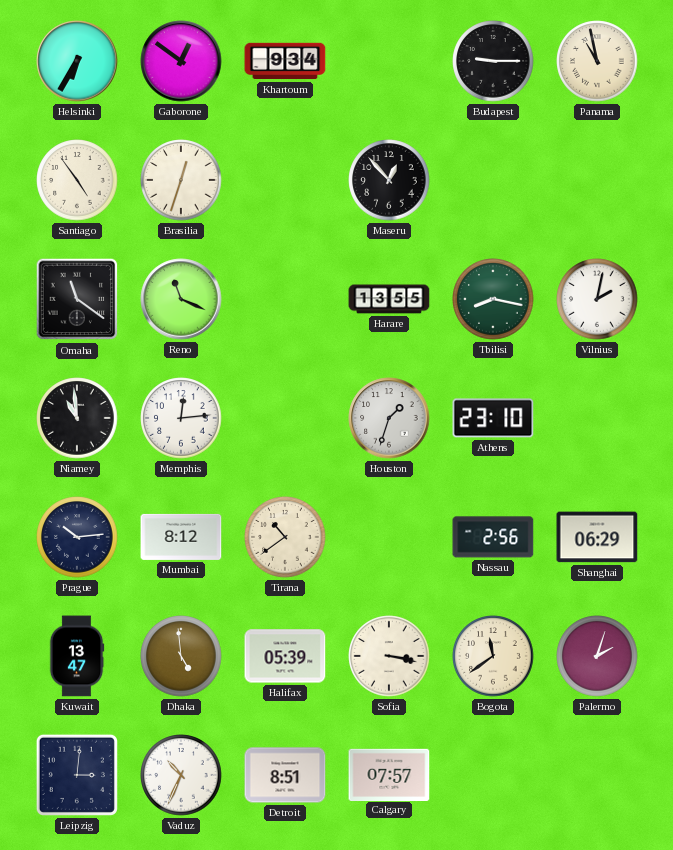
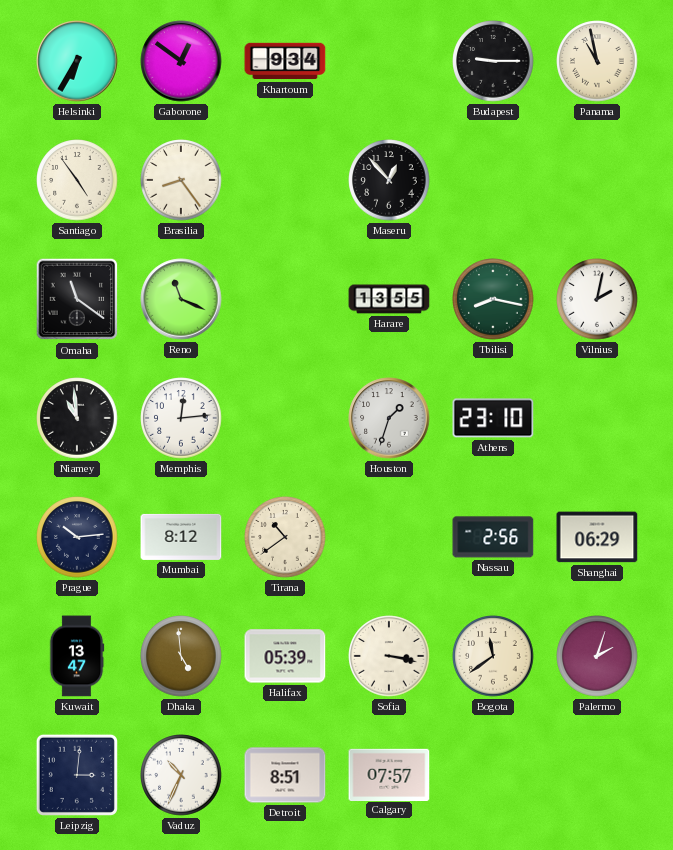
Brasilia: 12:33 -> 8:24
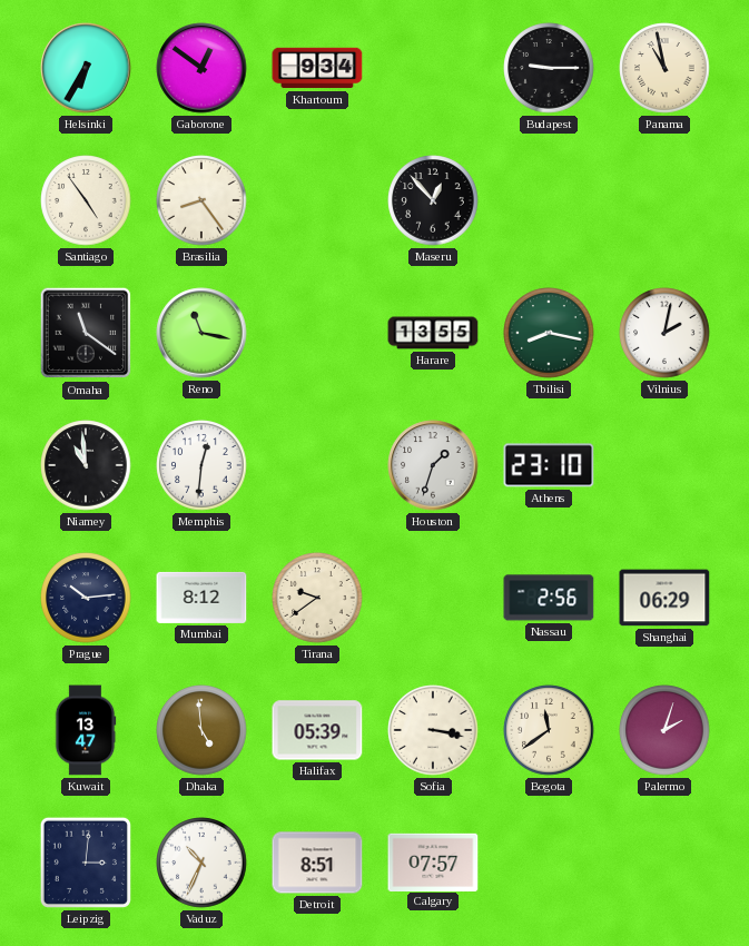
Reno: 11:19 -> 11:17
Memphis: 12:14 -> 12:31
Tirana: 10:39 -> 9:39
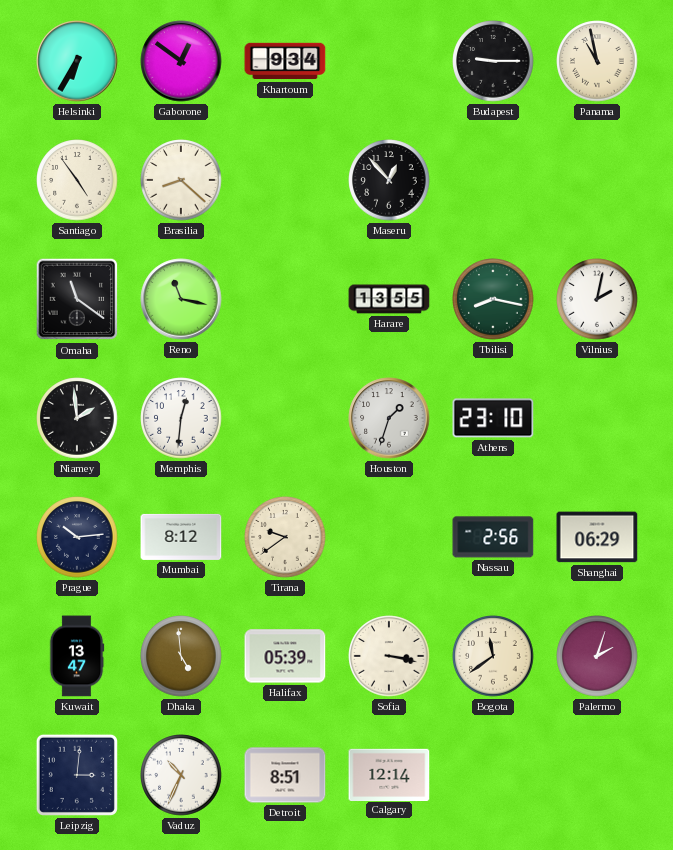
Brasilia: 8:24 -> 8:22
Niamey: 10:59 -> 1:59
Calgary: 07:57 -> 12:14
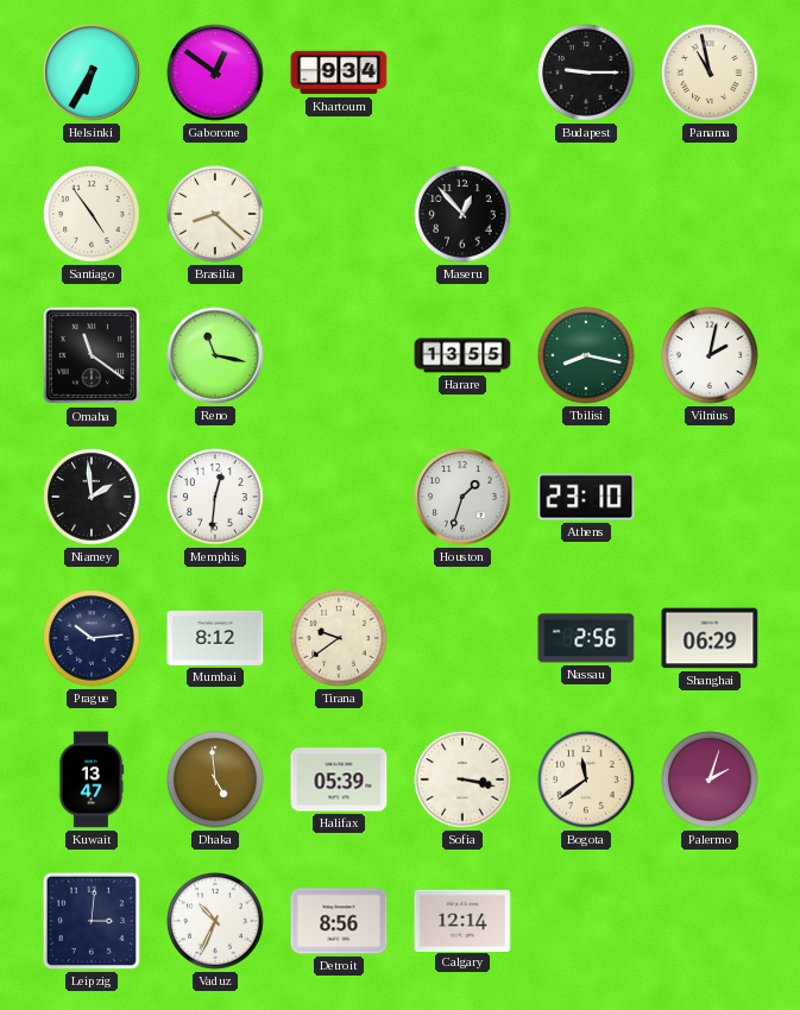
Detroit: 8:51 -> 8:56
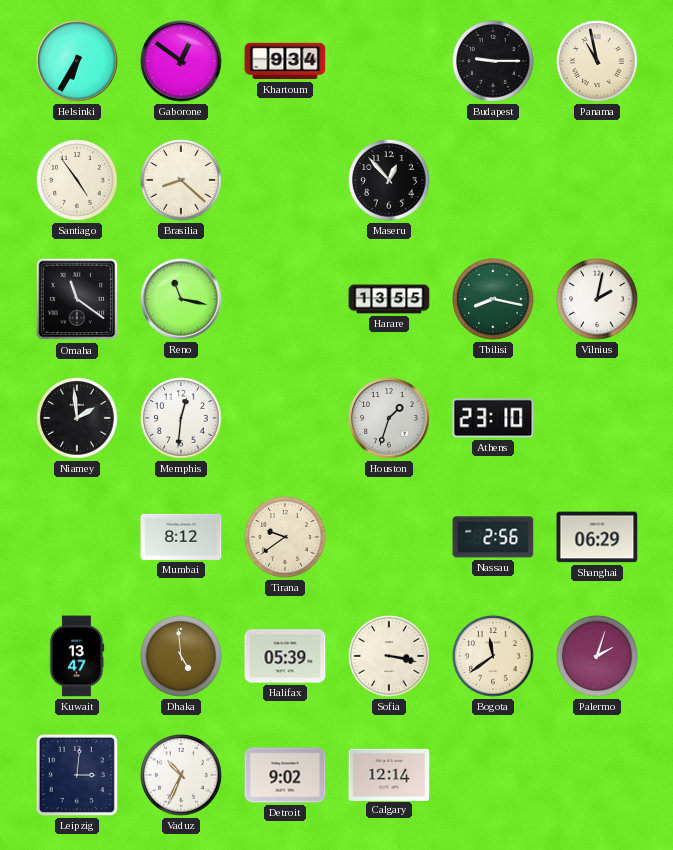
Prague: 10:14 -> none
Detroit: 8:56 -> 9:02
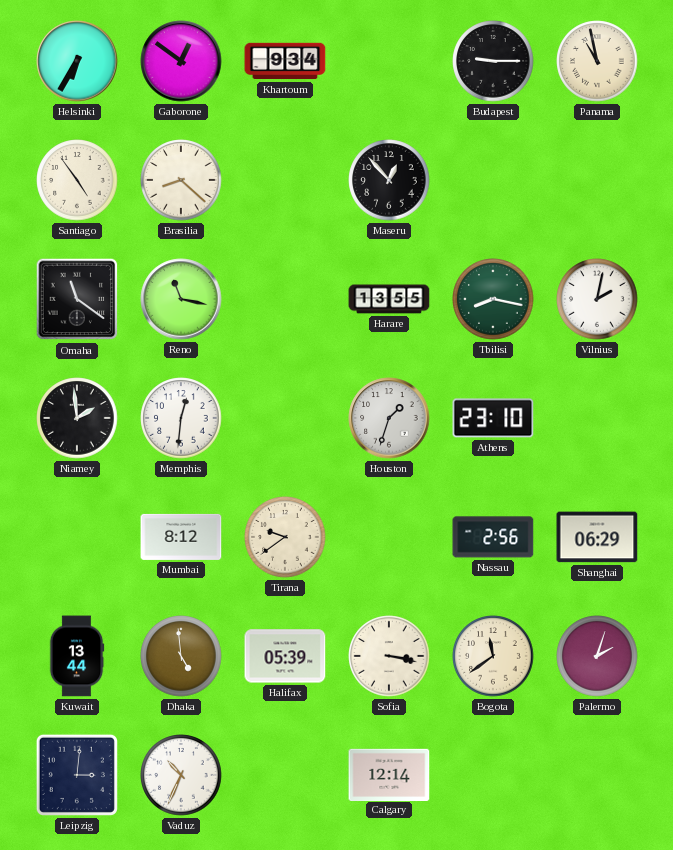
Kuwait: 13:47 -> 13:44
Detroit: 9:02 -> none
